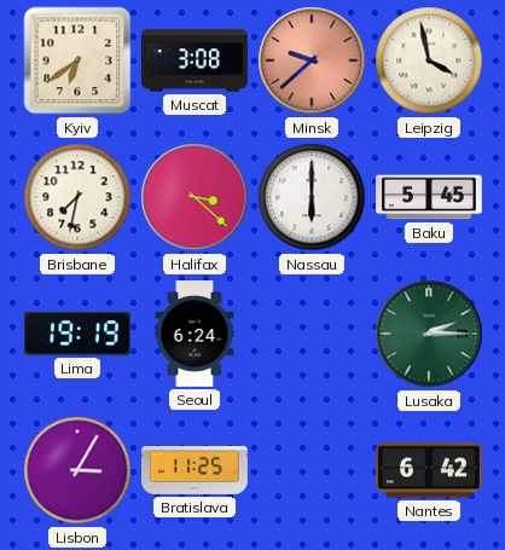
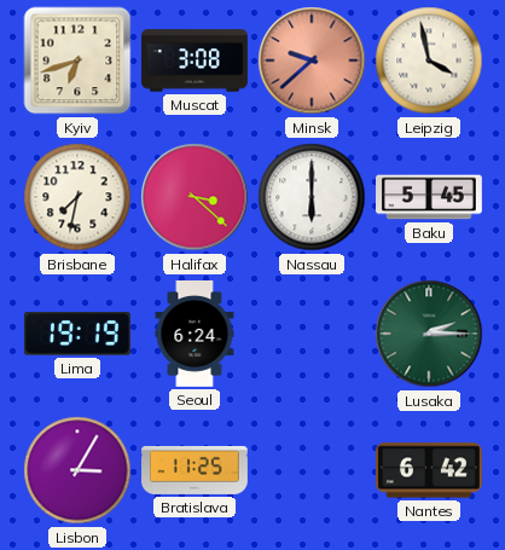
Kyiv: 6:39 -> 6:42
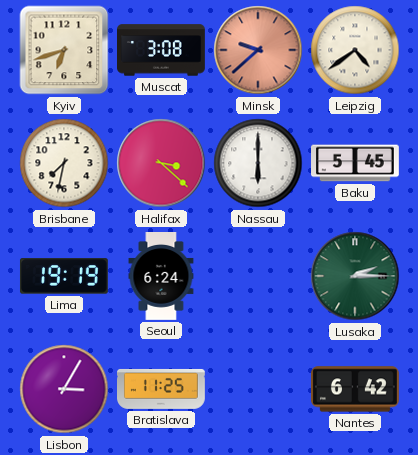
Leipzig: 3:58 -> 4:39
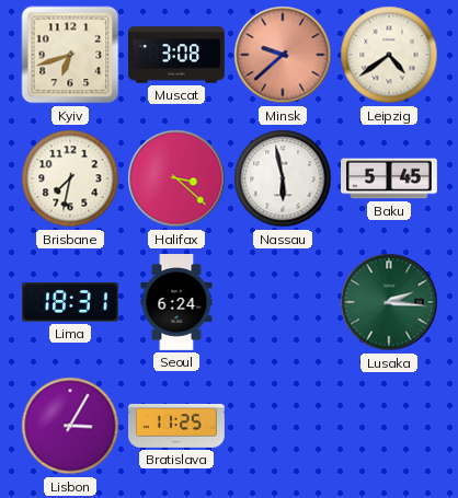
Nassau: 6:00 -> 5:58
Lima: 19:19 -> 18:31
Lusaka: 2:15 -> 2:16
Nantes: 6:42 -> none
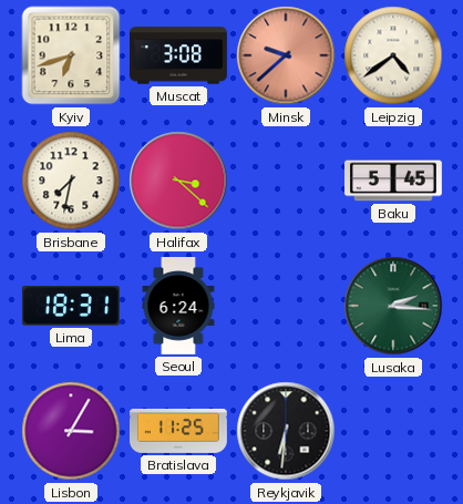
Nassau: 5:58 -> none
Reykjavik: none -> 6:31
